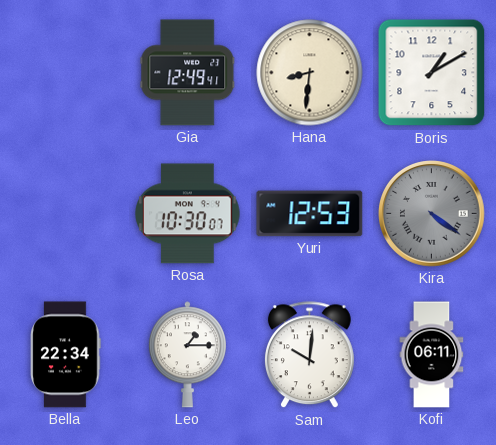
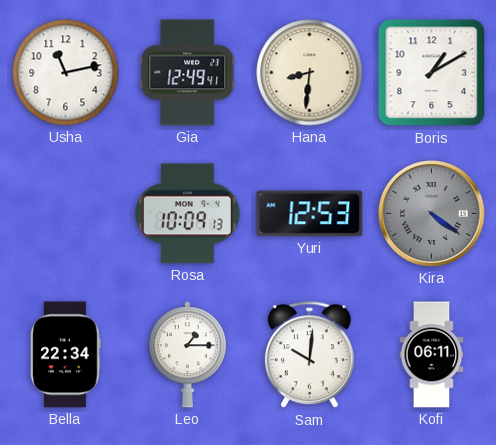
Usha: none -> 11:13
Rosa: 10:30 -> 10:09
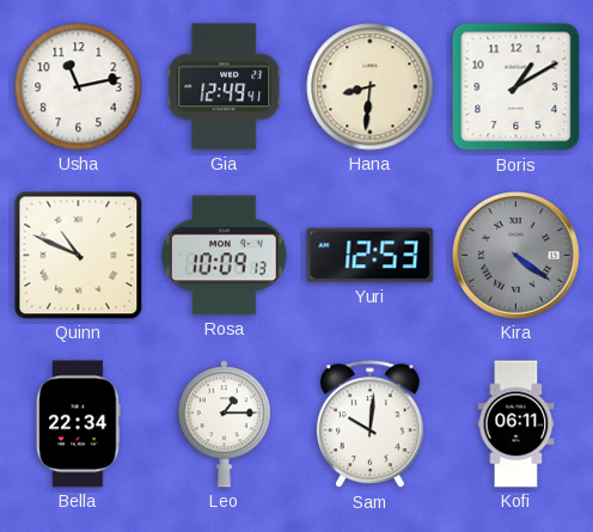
Quinn: none -> 10:49
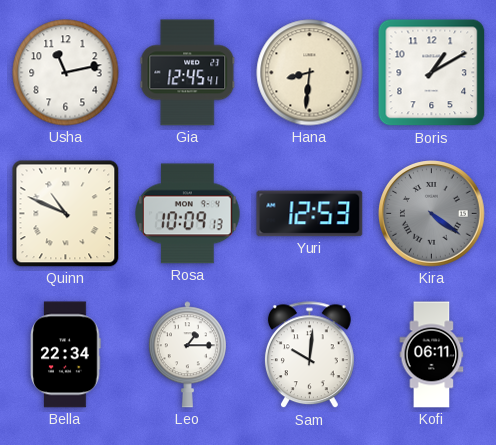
Gia: 12:49 -> 12:45
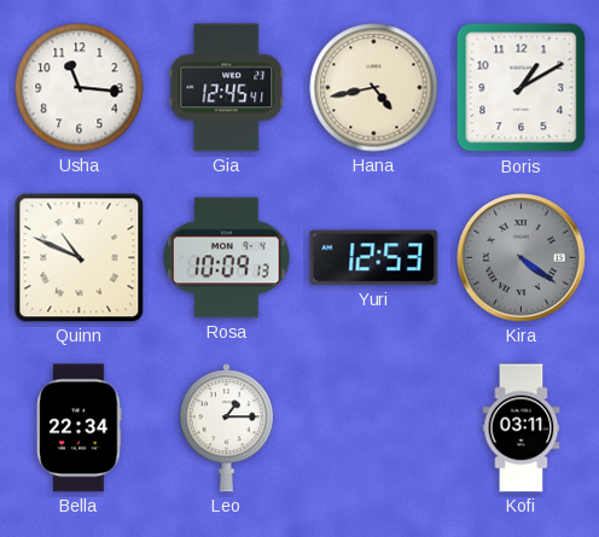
Usha: 11:13 -> 11:16
Hana: 8:31 -> 4:43
Sam: 10:01 -> none
Kofi: 06:11 -> 03:11
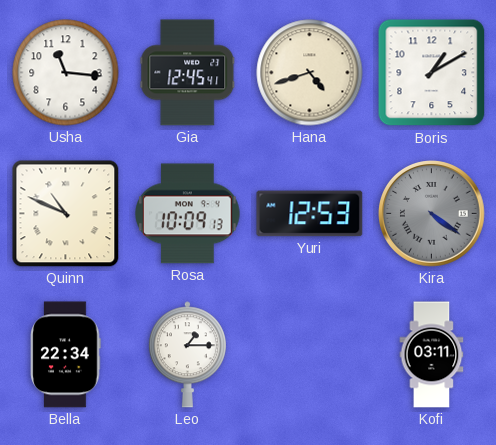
Hana: 4:43 -> 4:42
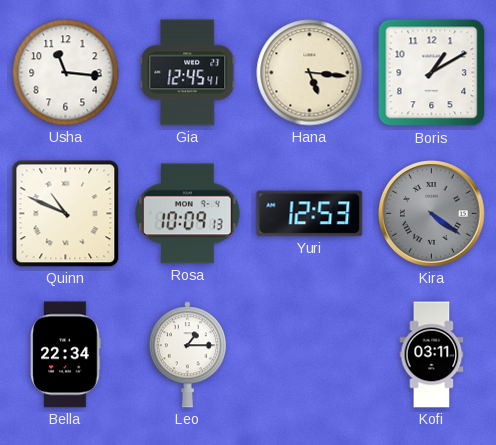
Hana: 4:42 -> 5:16
